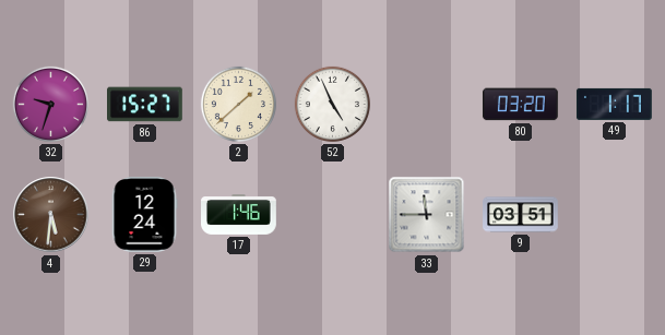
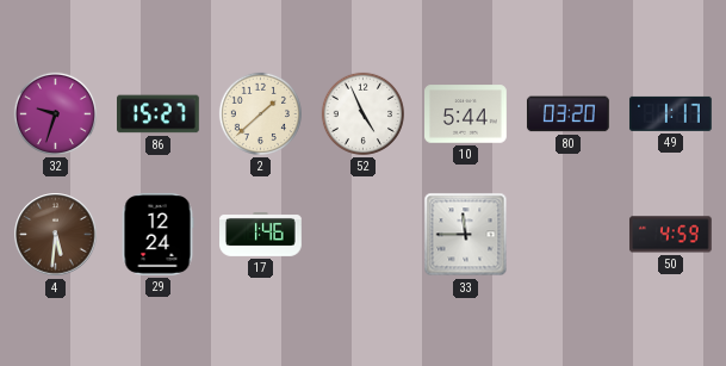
10: none -> 5:44
9: 03:51 -> none
50: none -> 4:59
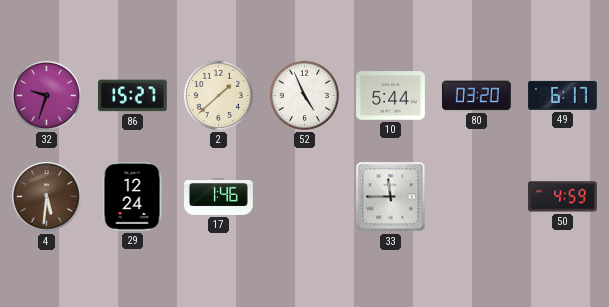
49: 1:17 -> 6:17
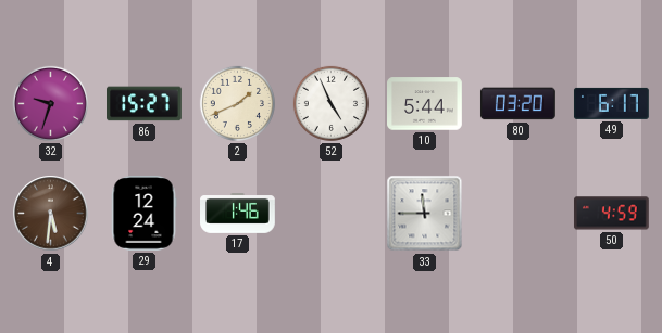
2: 1:38 -> 1:41
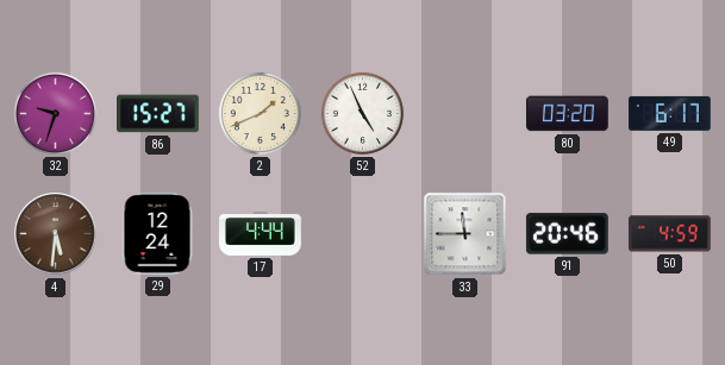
10: 5:44 -> none
17: 1:46 -> 4:44
91: none -> 20:46
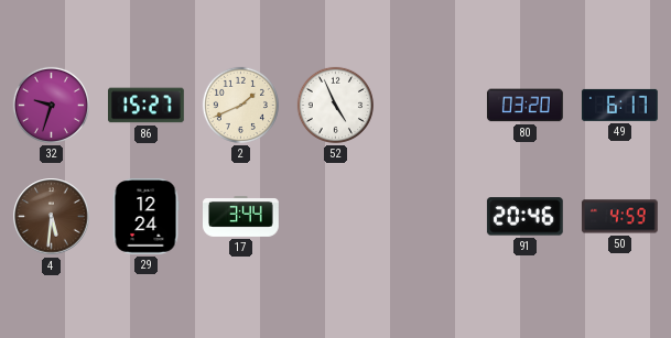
17: 4:44 -> 3:44
33: 11:45 -> none
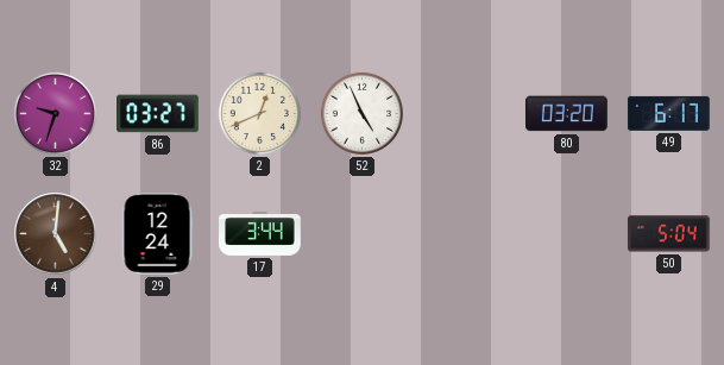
86: 15:27 -> 03:27
2: 1:41 -> 12:41
4: 5:31 -> 5:01
91: 20:46 -> none
50: 4:59 -> 5:04
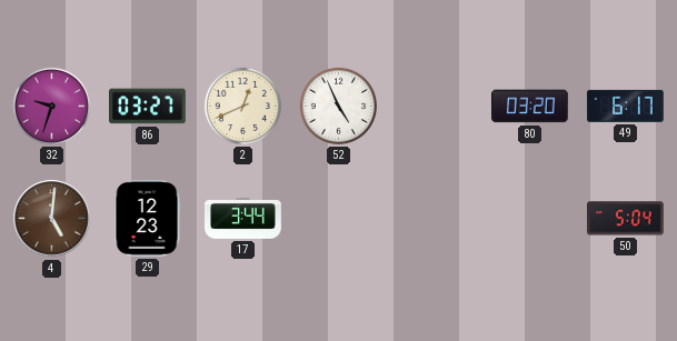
29: 12:24 -> 12:23
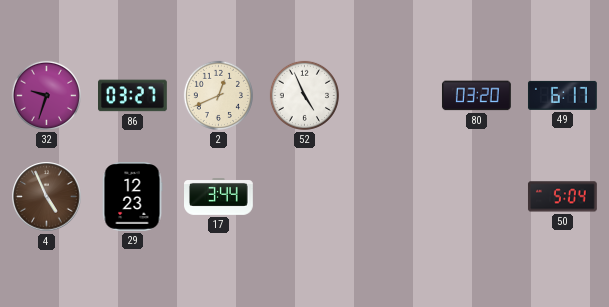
4: 5:01 -> 4:56
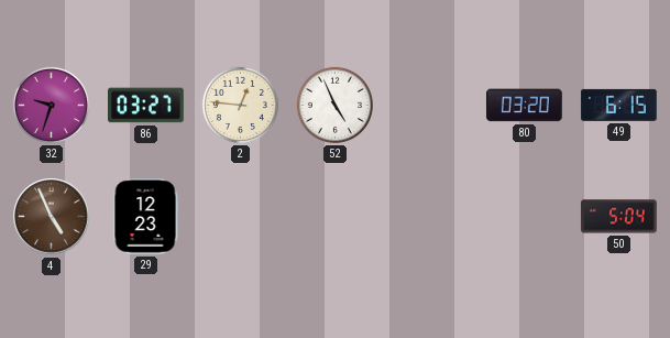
2: 12:41 -> 12:46
49: 6:17 -> 6:15
17: 3:44 -> none
